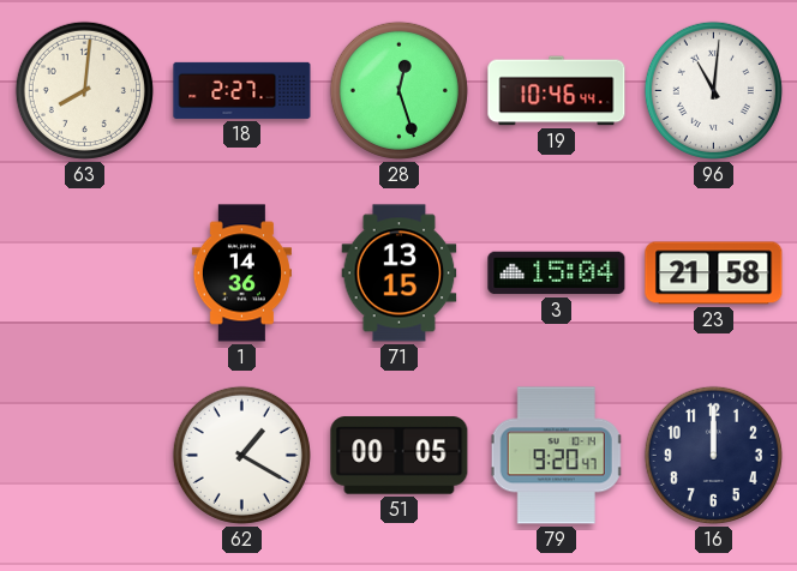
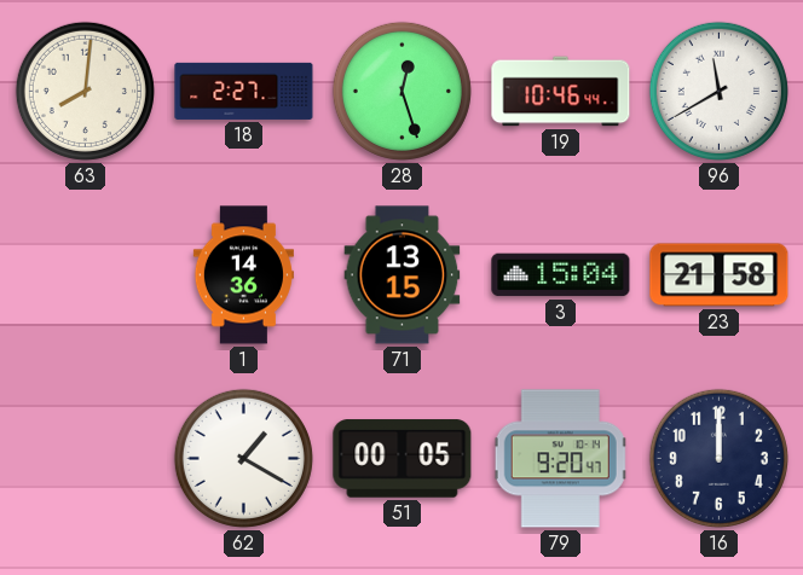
96: 11:01 -> 11:40
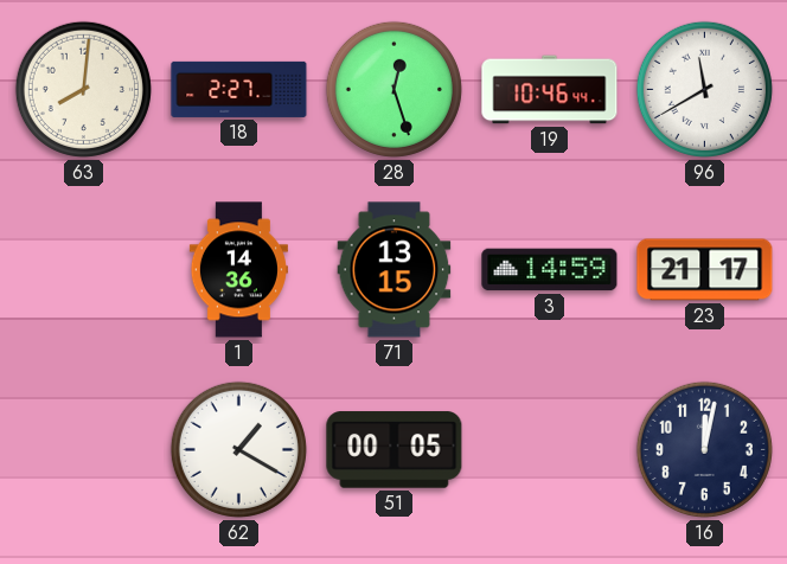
3: 15:04 -> 14:59
23: 21:58 -> 21:17
79: 9:20 -> none
16: 12:00 -> 12:02
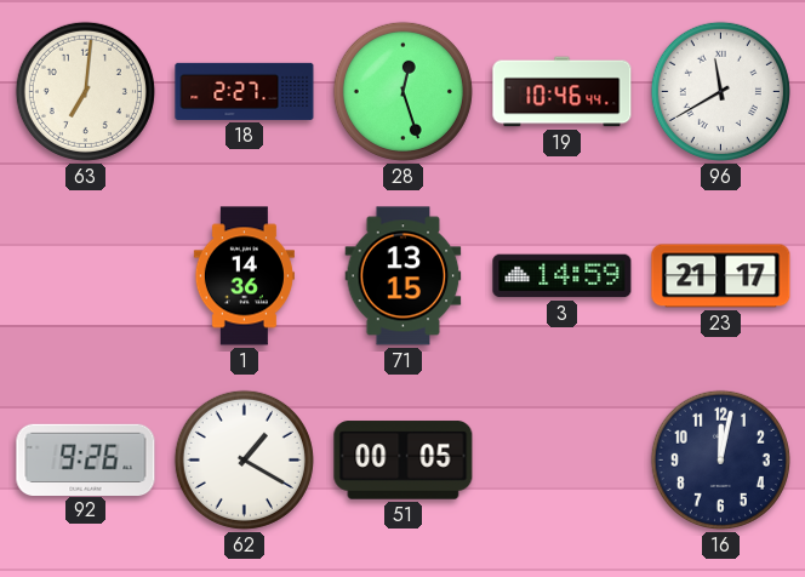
63: 8:01 -> 7:01
92: none -> 9:26
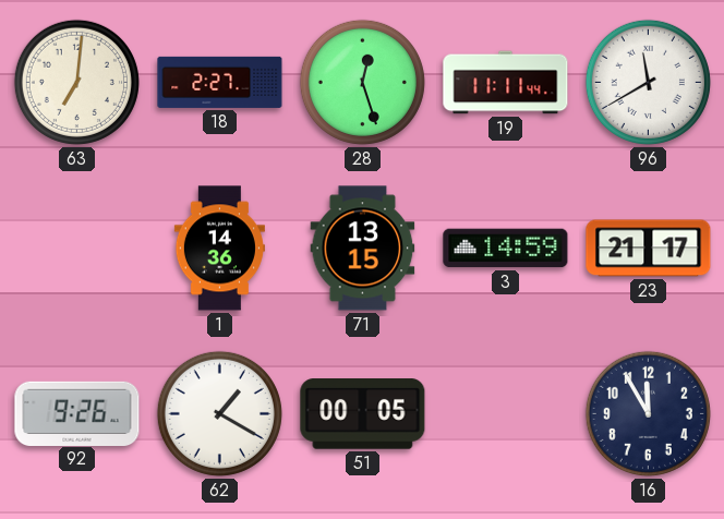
19: 10:46 -> 11:11
16: 12:02 -> 11:55
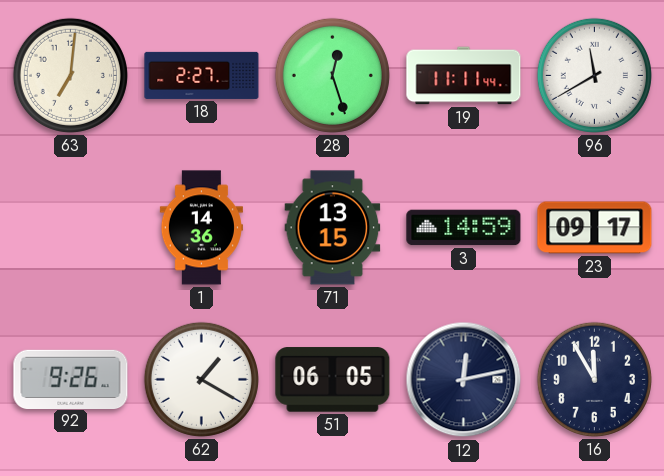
23: 21:17 -> 09:17
51: 00:05 -> 06:05
12: none -> 12:13
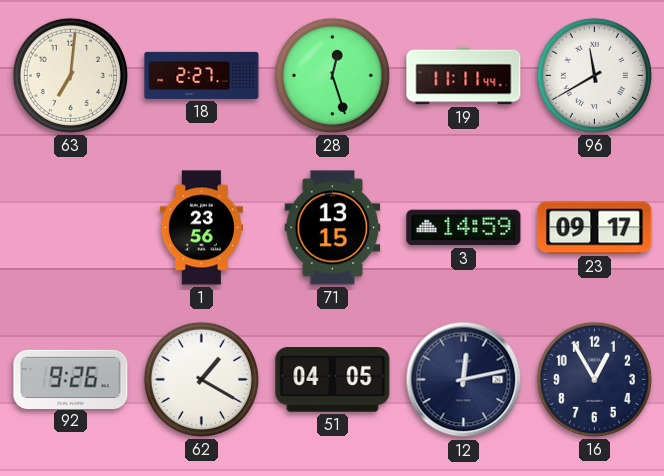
1: 14:36 -> 23:56
51: 06:05 -> 04:05
16: 11:55 -> 12:55
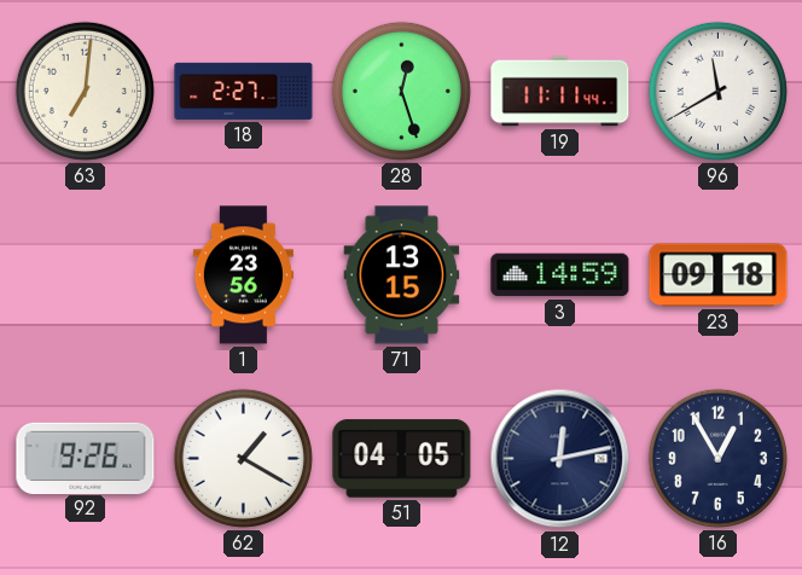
23: 09:17 -> 09:18
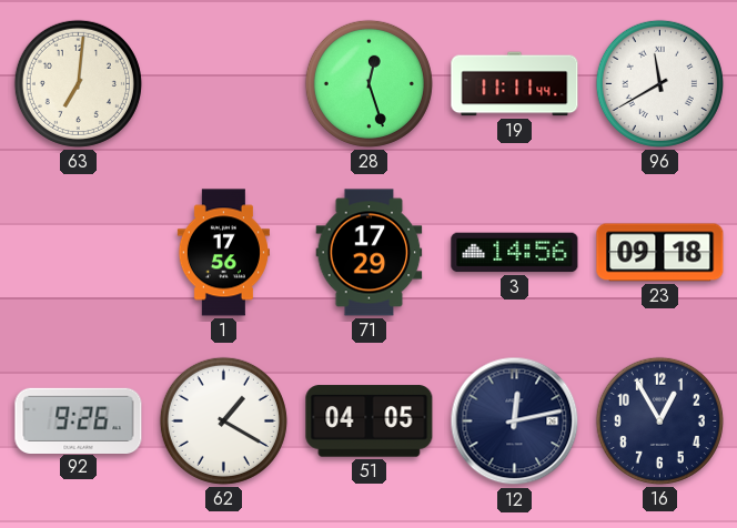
18: 2:27 -> none
1: 23:56 -> 17:56
71: 13:15 -> 17:29
3: 14:59 -> 14:56
